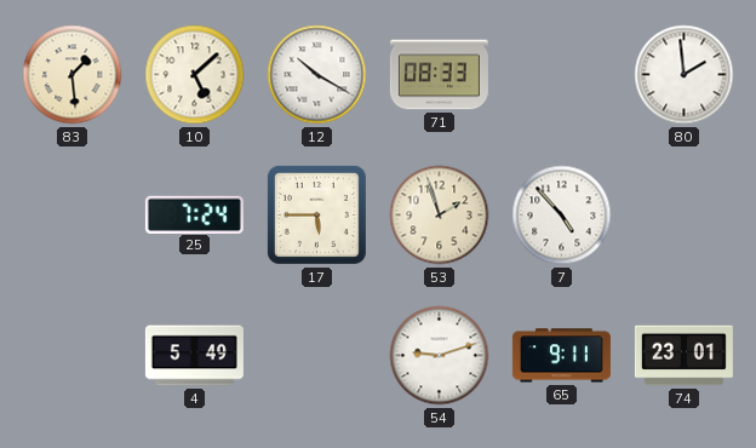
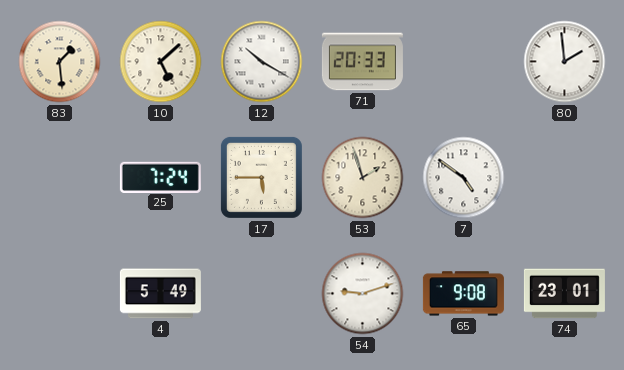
71: 08:33 -> 20:33
7: 4:53 -> 4:51
65: 9:11 -> 9:08
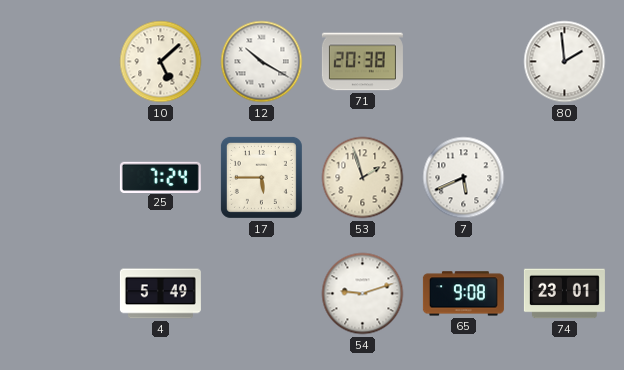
83: 1:29 -> none
71: 20:33 -> 20:38
7: 4:51 -> 5:41
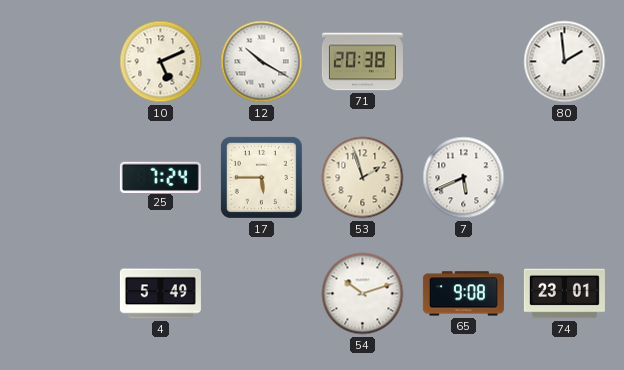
10: 5:08 -> 5:11
54: 9:12 -> 10:12
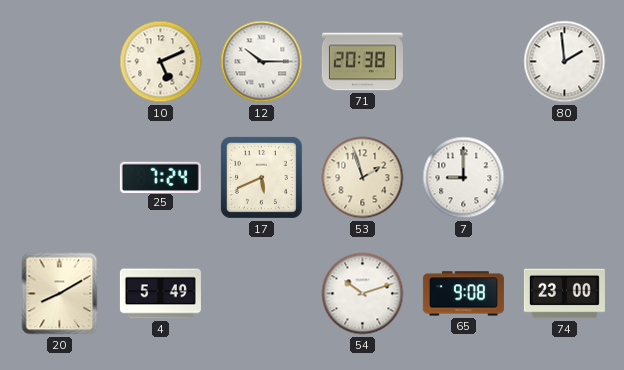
12: 10:20 -> 10:15
17: 5:45 -> 5:41
7: 5:41 -> 9:00
20: none -> 8:10
74: 23:01 -> 23:00
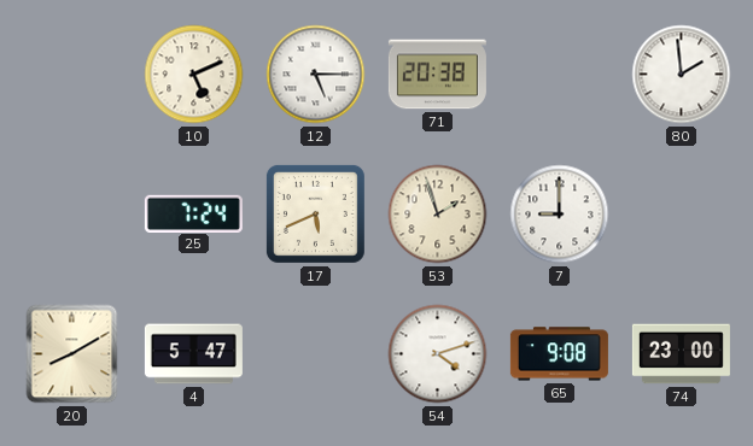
12: 10:15 -> 5:15
4: 5:49 -> 5:47
54: 10:12 -> 4:12
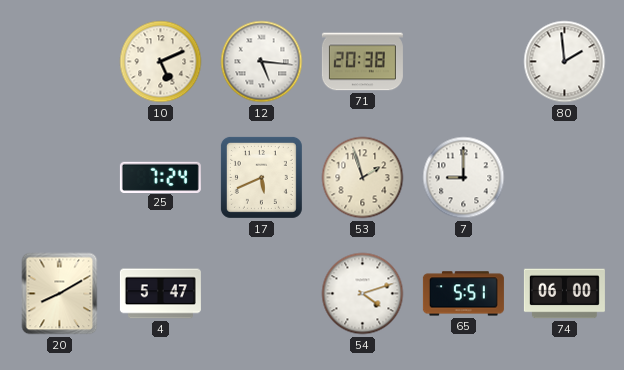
12: 5:15 -> 5:16
65: 9:08 -> 5:51
74: 23:00 -> 06:00
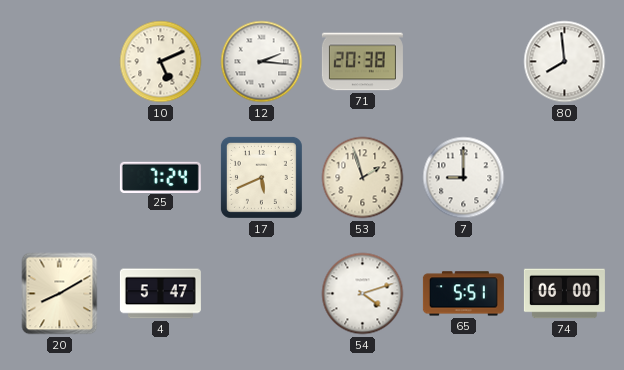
12: 5:16 -> 2:16
80: 1:59 -> 7:59
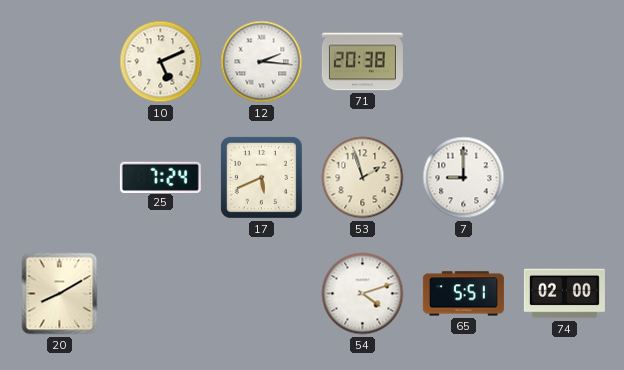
80: 7:59 -> none
4: 5:47 -> none
74: 06:00 -> 02:00
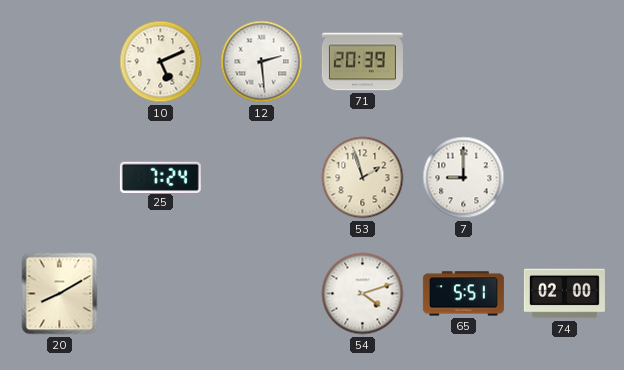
12: 2:16 -> 2:29
71: 20:38 -> 20:39
17: 5:41 -> none
